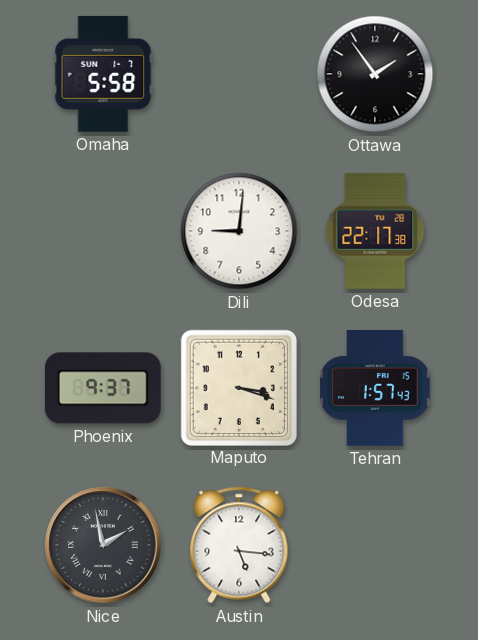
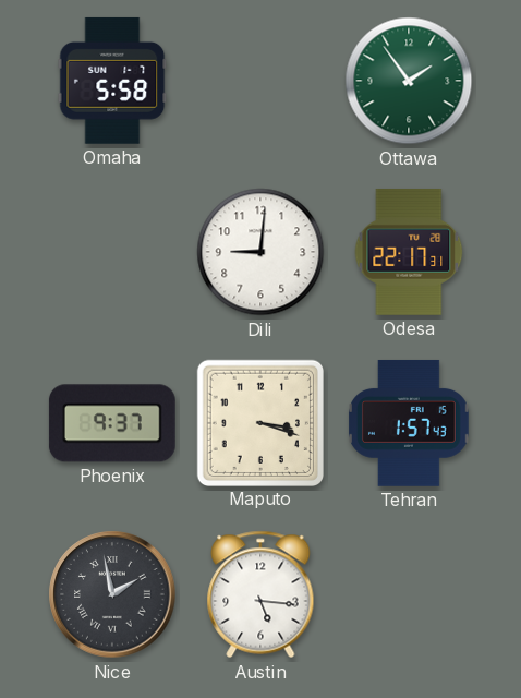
Ottawa dial: black -> green
Odesa: 22:17:38 -> 22:17:31
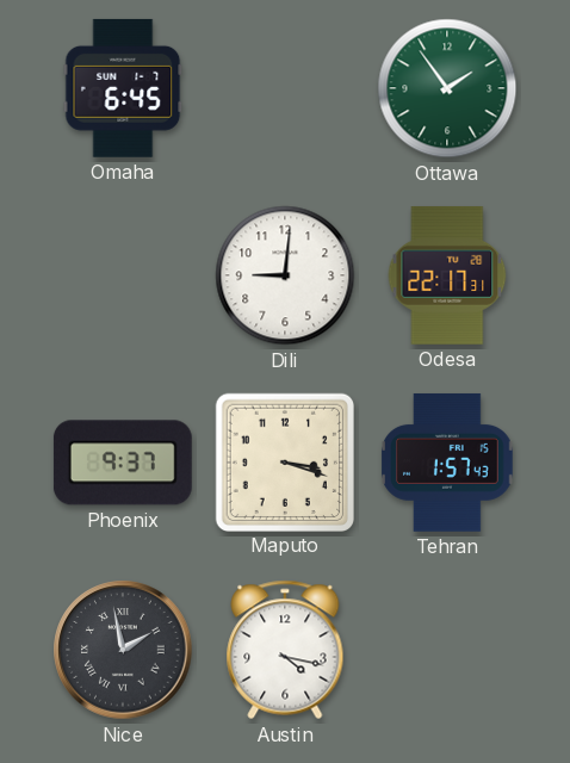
Omaha: 5:58 -> 6:45
Austin: 5:16 -> 4:17
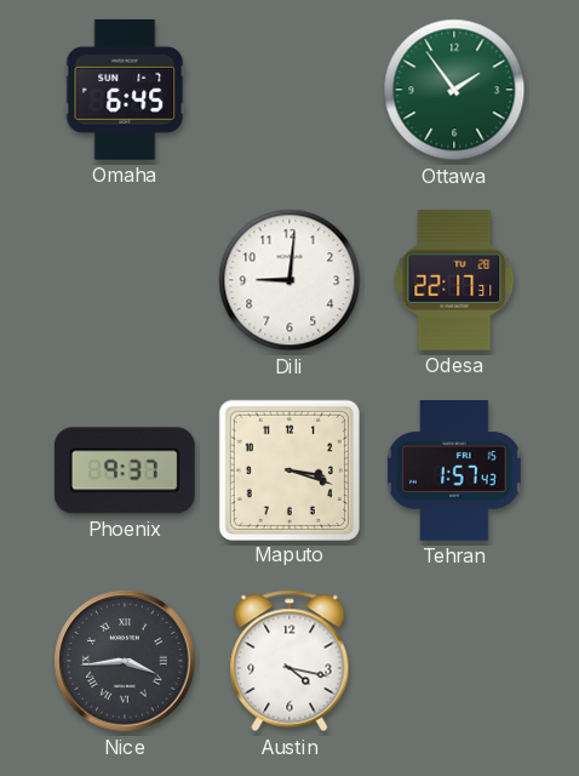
Nice: 1:58 -> 3:44
